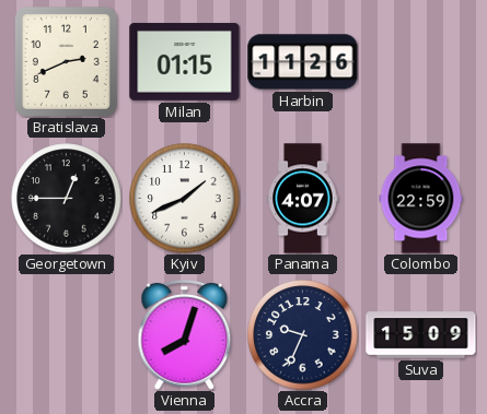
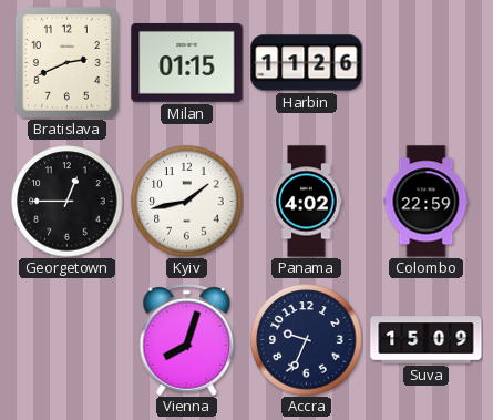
Kyiv: 1:41 -> 1:43
Panama: 4:07 -> 4:02
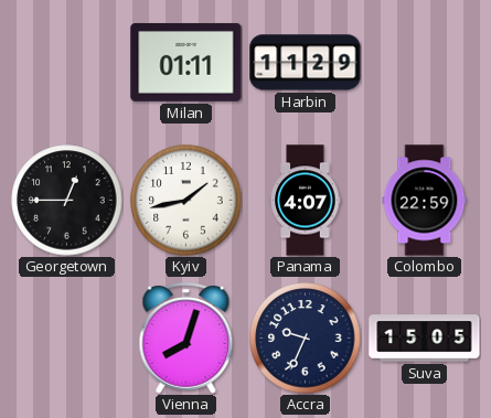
Bratislava: 2:41 -> none
Milan: 01:15 -> 01:11
Harbin: 11:26 -> 11:29
Panama: 4:02 -> 4:07
Suva: 15:09 -> 15:05
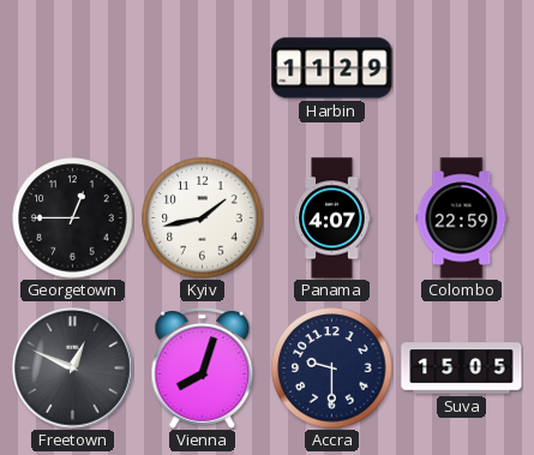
Milan: 01:11 -> none
Freetown: none -> 12:49
Accra: 9:34 -> 9:30
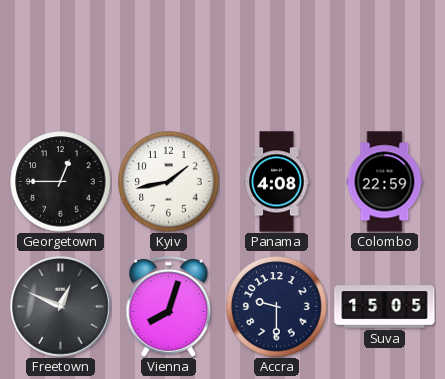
Harbin: 11:29 -> none
Panama: 4:07 -> 4:08
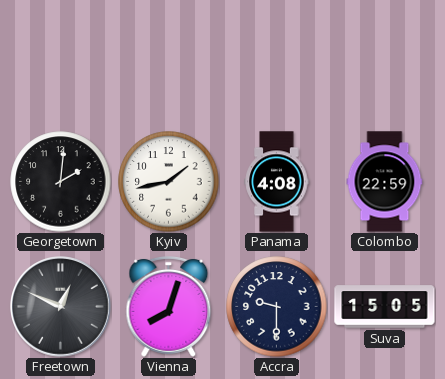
Georgetown: 12:45 -> 2:01
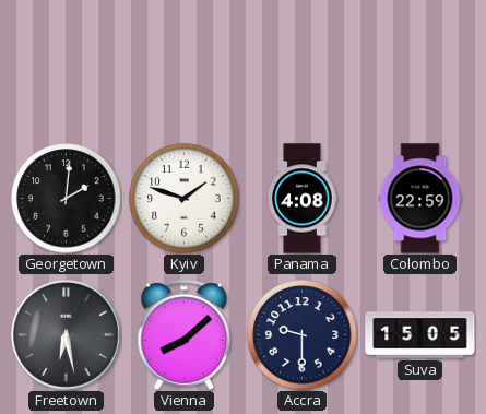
Kyiv: 1:43 -> 1:48
Freetown: 12:49 -> 6:28
Vienna: 8:03 -> 8:08
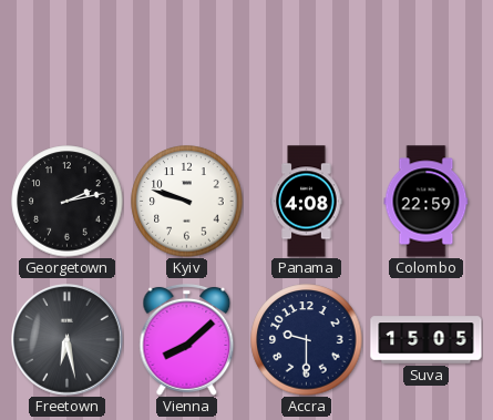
Georgetown: 2:01 -> 2:13
Kyiv: 1:48 -> 9:48
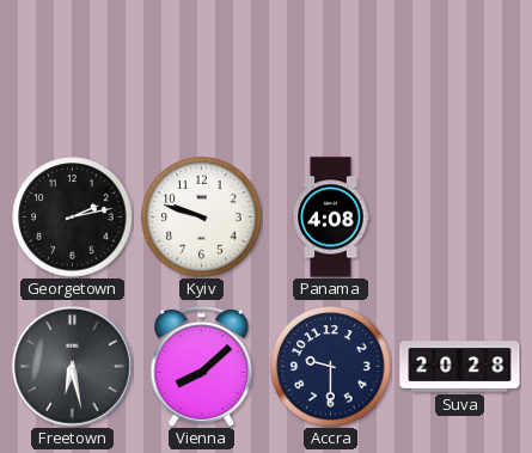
Colombo: 22:59 -> none
Suva: 15:05 -> 20:28
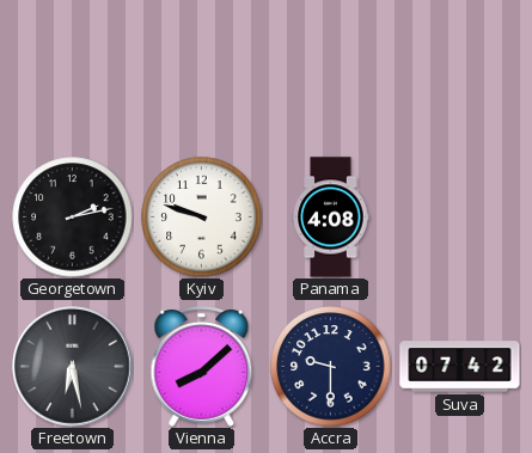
Suva: 20:28 -> 07:42
